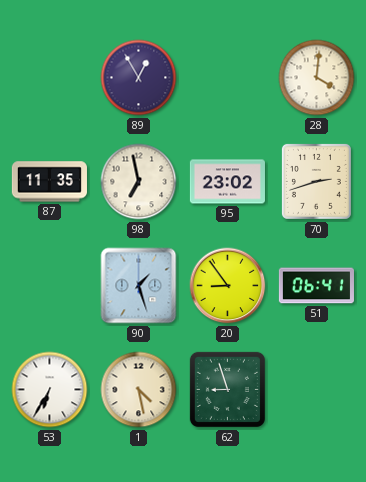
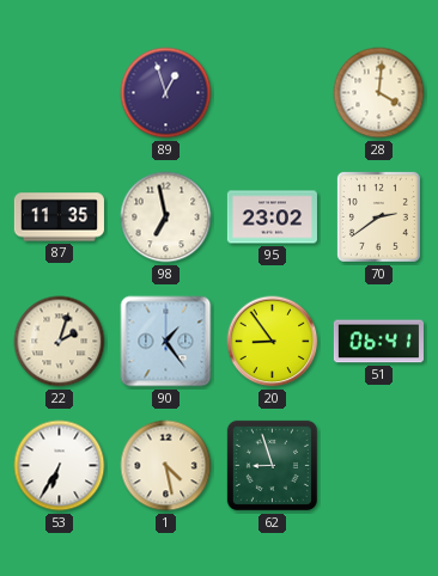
89: 12:55 -> 12:57
70: 2:42 -> 2:39
22: none -> 2:03
90: 1:27 -> 1:24
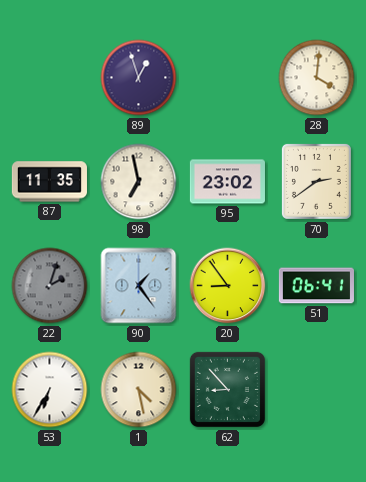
22 dial: cream -> grey
62: 8:57 -> 8:53
